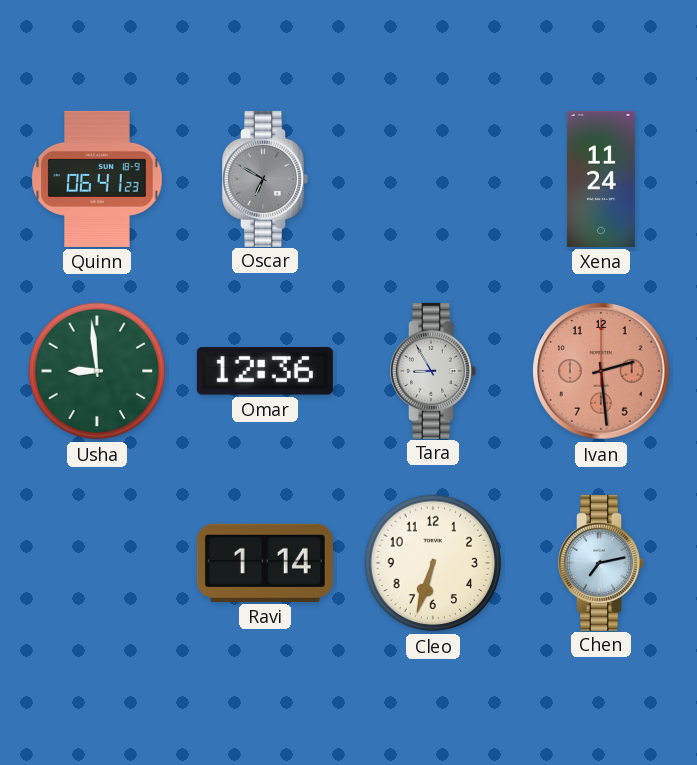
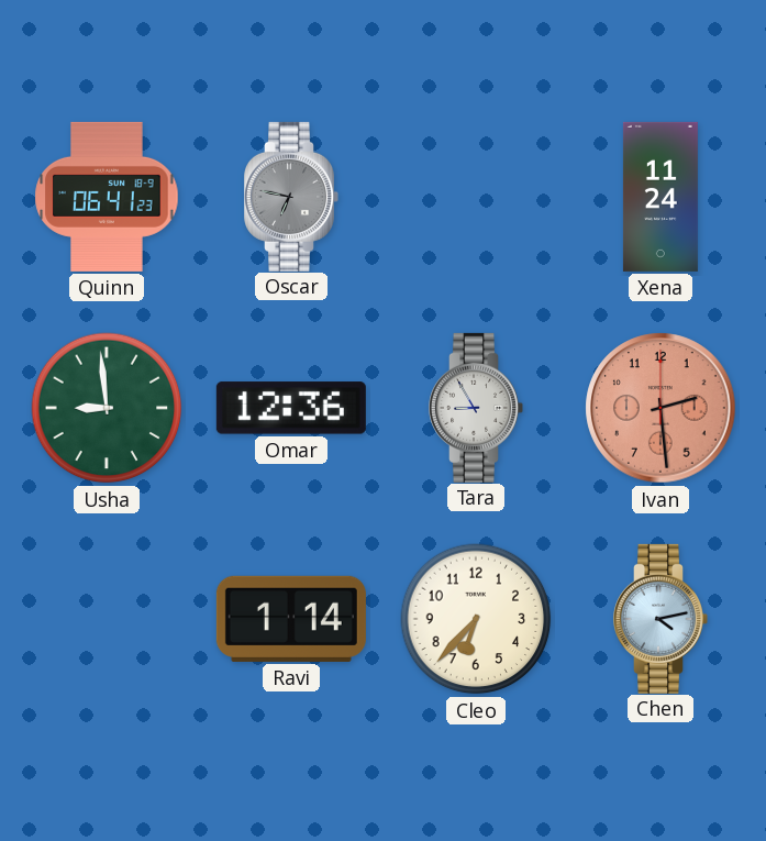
Oscar: 6:50 -> 6:47
Cleo: 6:33 -> 6:37
Chen: 7:13 -> 4:13
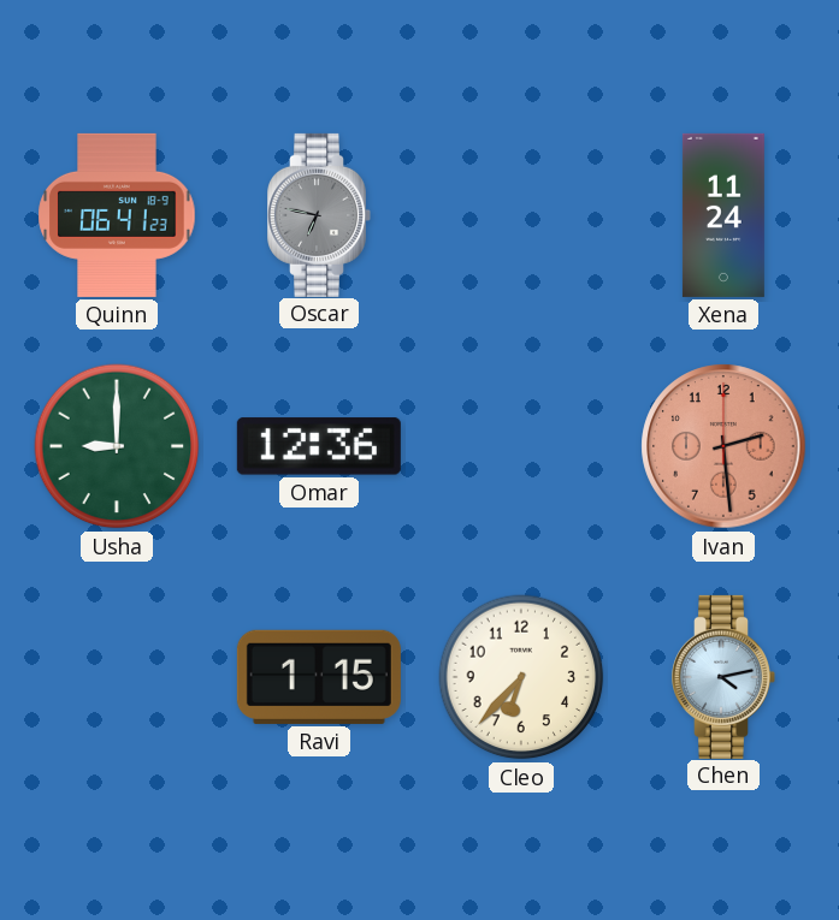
Usha: 8:59 -> 9:00
Tara: 8:55 -> none
Ravi: 1:14 -> 1:15
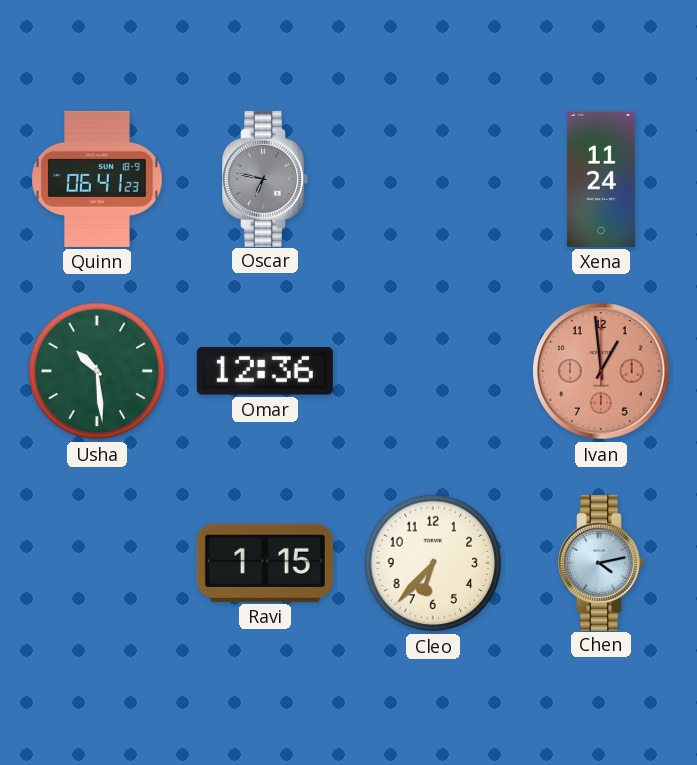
Usha: 9:00 -> 10:29
Ivan: 2:29 -> 12:59
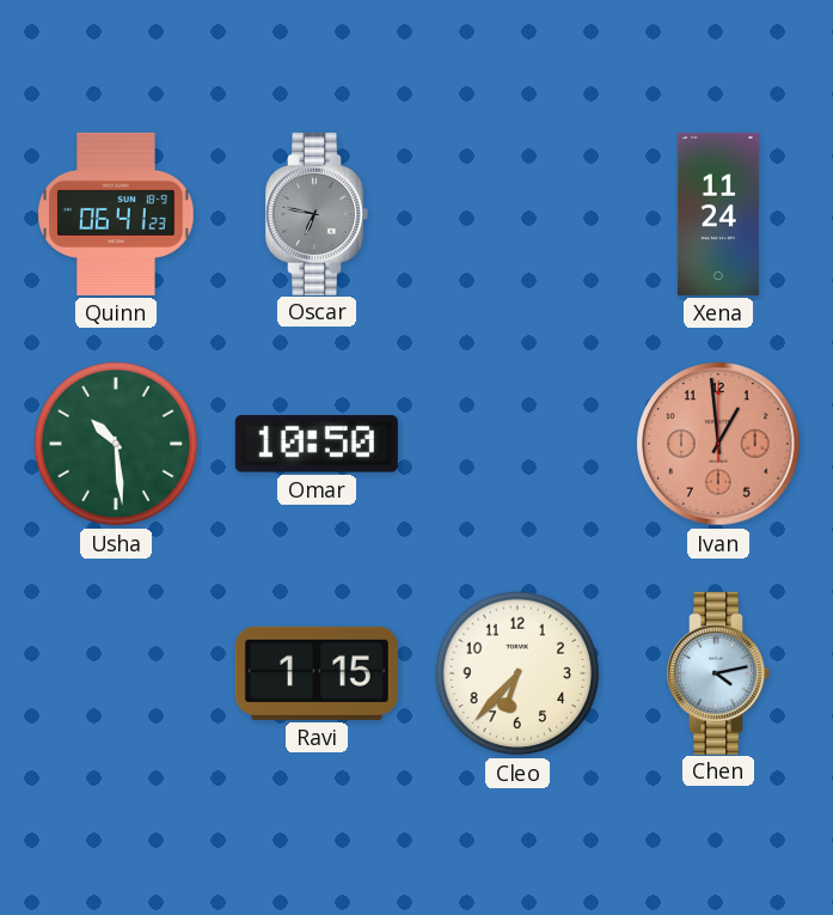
Omar: 12:36 -> 10:50
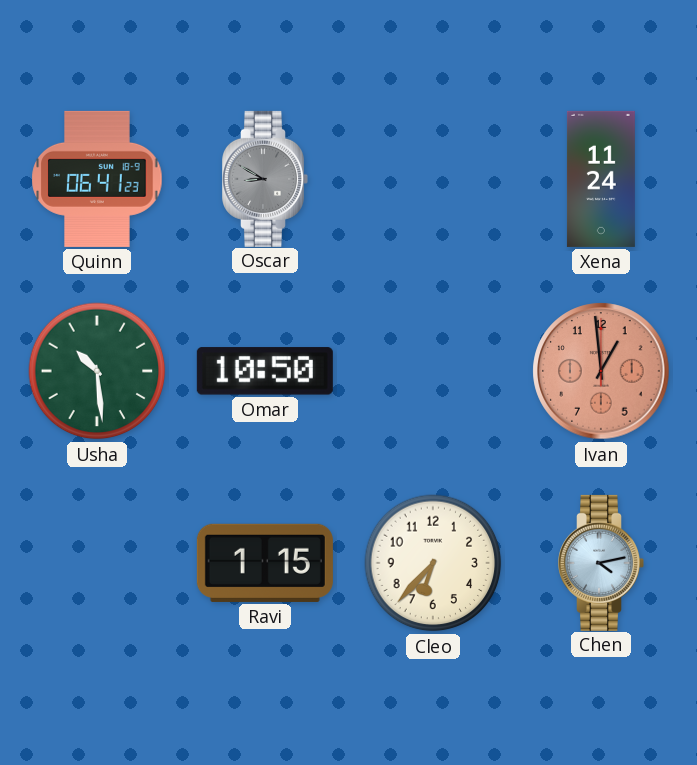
Oscar: 6:47 -> 8:50
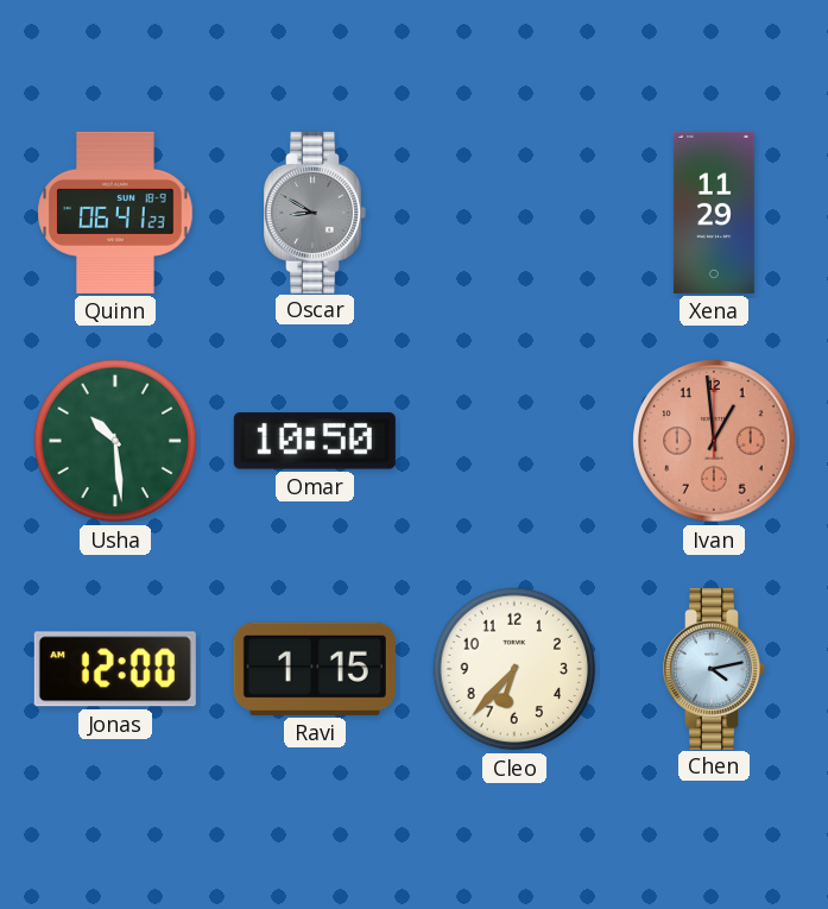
Xena: 11:24 -> 11:29
Jonas: none -> 12:00
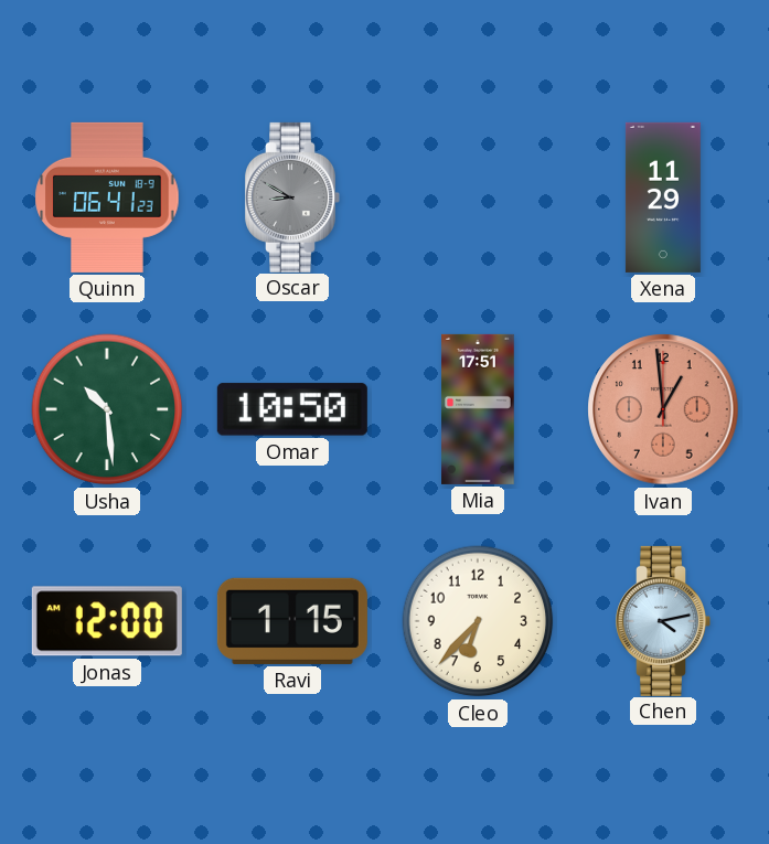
Mia: none -> 17:51
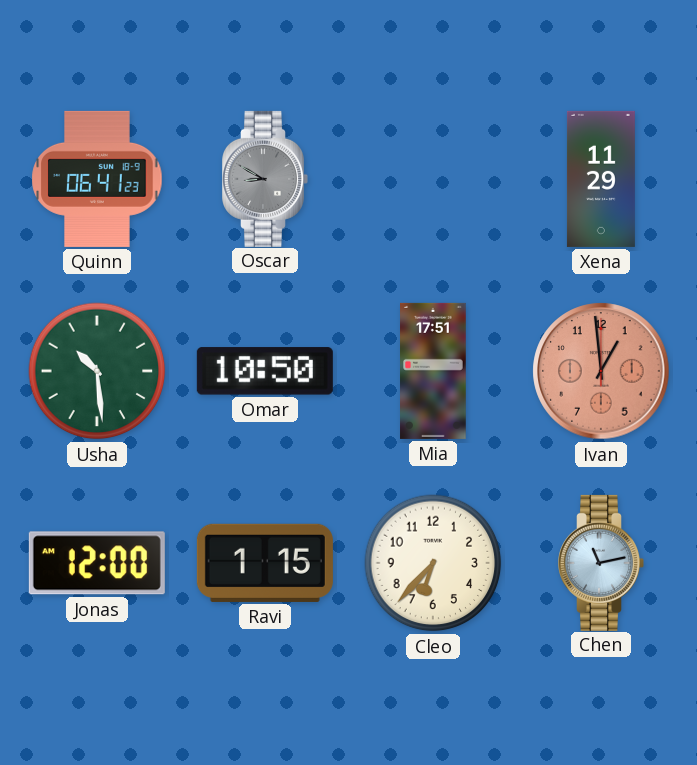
Chen: 4:13 -> 11:13
